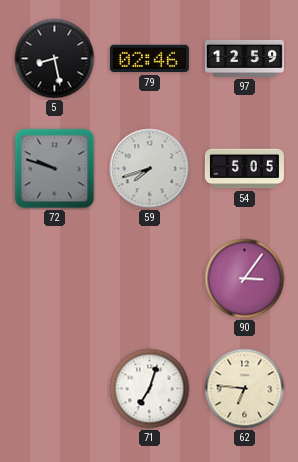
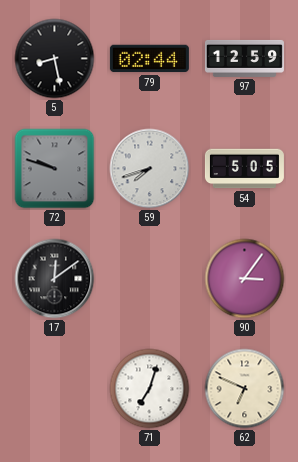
79: 02:46 -> 02:44
17: none -> 12:09
62: 6:46 -> 6:49
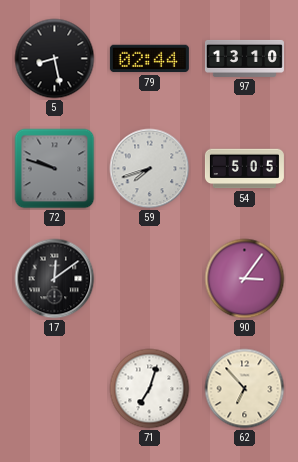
97: 12:59 -> 13:10
62: 6:49 -> 6:53
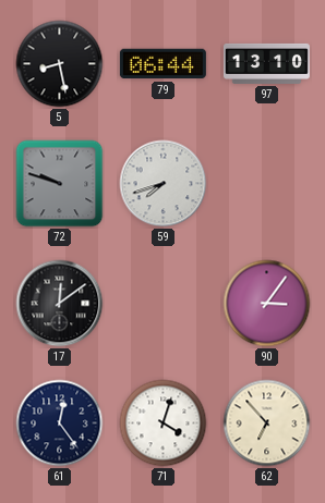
79: 02:44 -> 06:44
54: 5:05 -> none
61: none -> 12:24
71: 7:03 -> 4:03
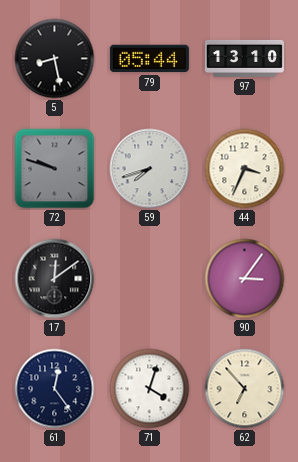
79: 06:44 -> 05:44
44: none -> 3:34
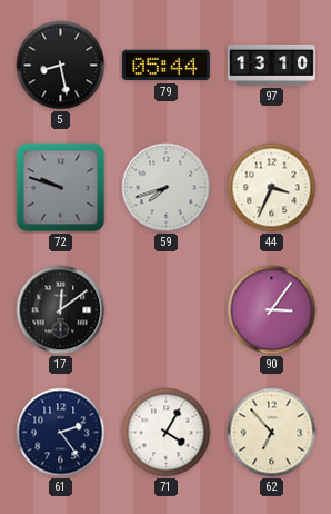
61: 12:24 -> 2:24
71: 4:03 -> 4:05
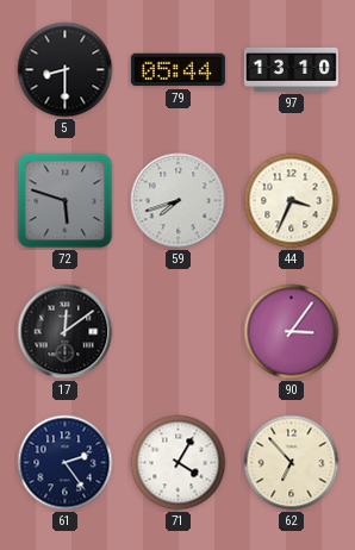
5: 8:28 -> 8:30
72: 9:48 -> 5:48
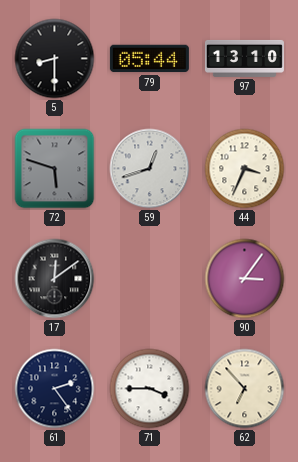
59: 7:42 -> 12:42
71: 4:05 -> 3:45
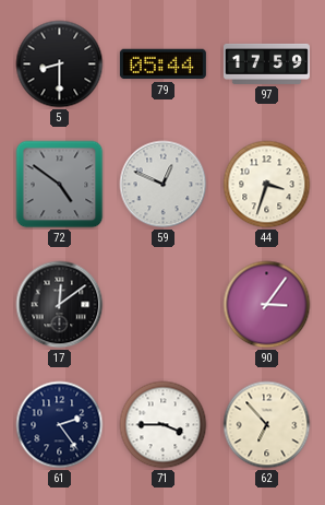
97: 13:10 -> 17:59
72: 5:48 -> 4:51
59: 12:42 -> 12:49
44: 3:34 -> 3:33
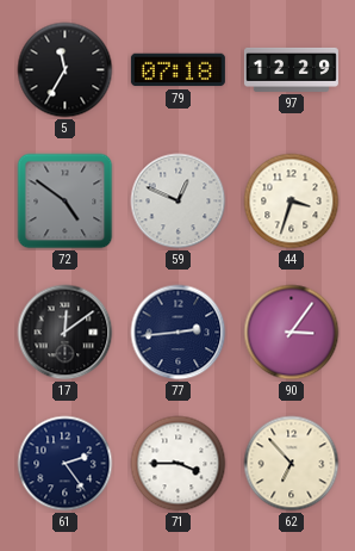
5: 8:30 -> 11:35
79: 05:44 -> 07:18
97: 17:59 -> 12:29
77: none -> 2:44
